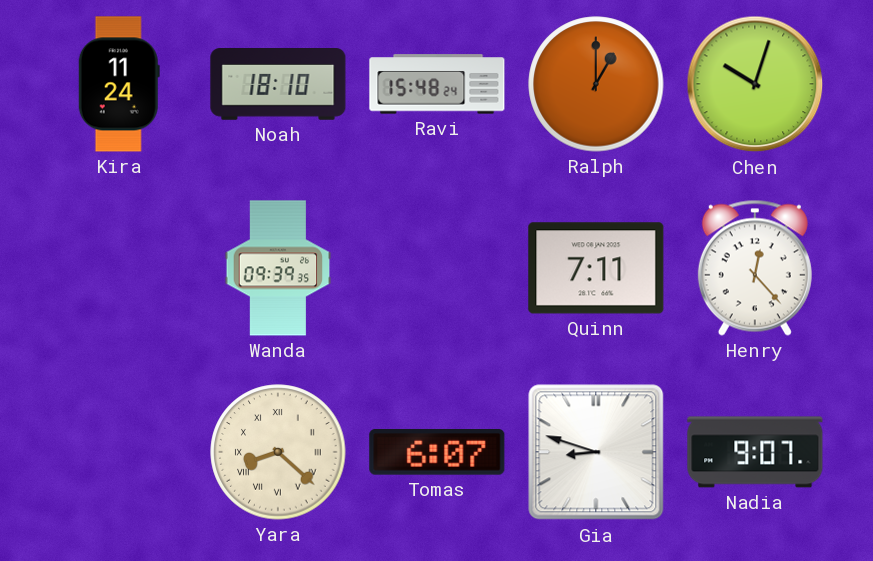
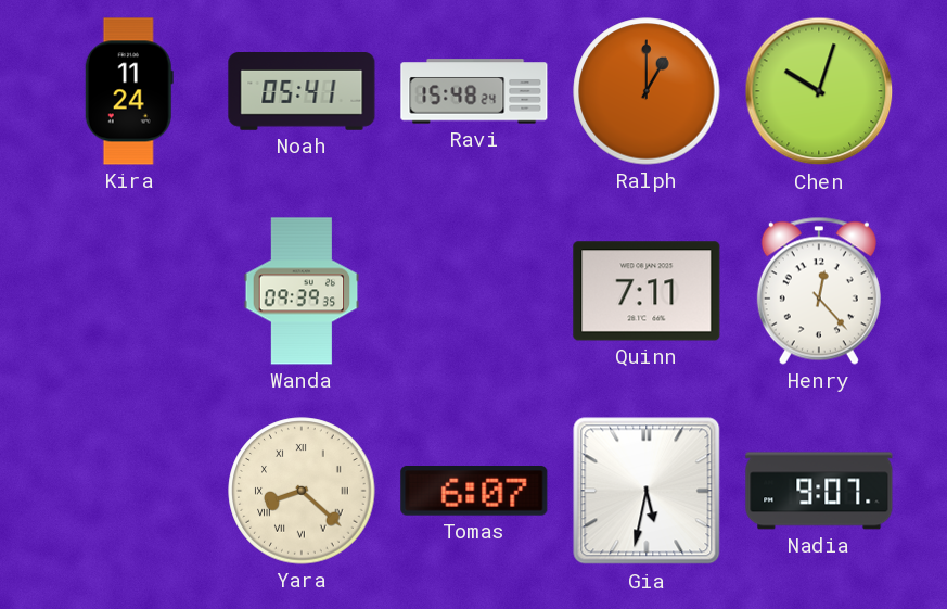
Noah: 18:10 -> 05:41
Gia: 8:48 -> 5:32
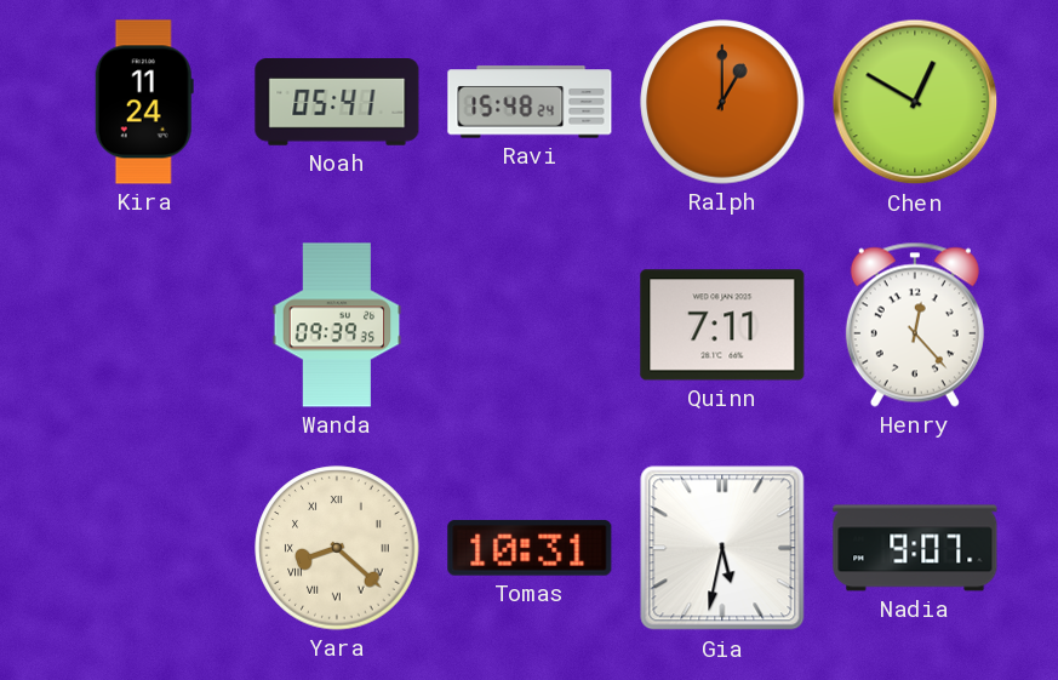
Chen: 10:03 -> 12:50
Tomas: 6:07 -> 10:31
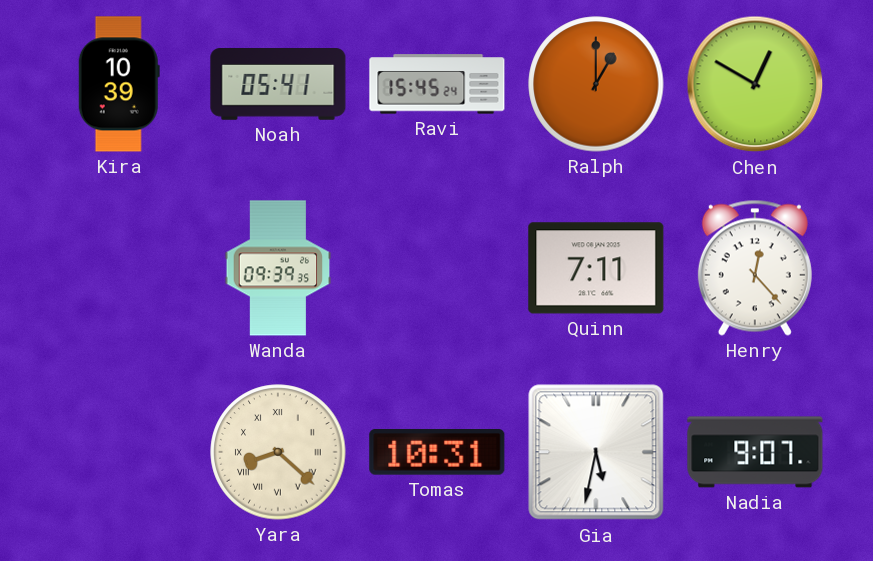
Kira: 11:24 -> 10:39
Ravi: 15:48 -> 15:45
